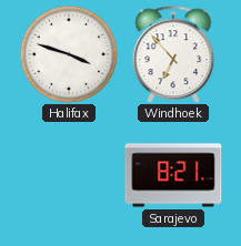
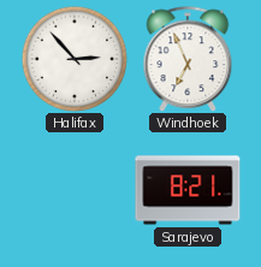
Halifax: 3:48 -> 2:53
Windhoek: 6:53 -> 6:56
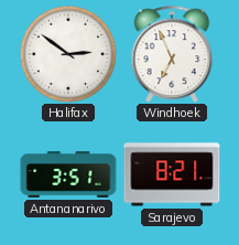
Halifax: 2:53 -> 2:51
Antananarivo: none -> 3:51
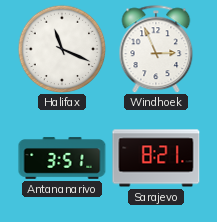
Halifax: 2:51 -> 11:19
Windhoek: 6:56 -> 2:56
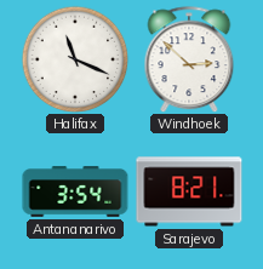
Windhoek: 2:56 -> 2:52
Antananarivo: 3:51 -> 3:54
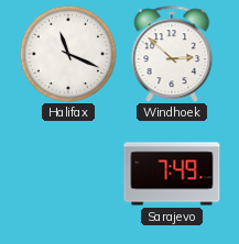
Antananarivo: 3:54 -> none
Sarajevo: 8:21 -> 7:49
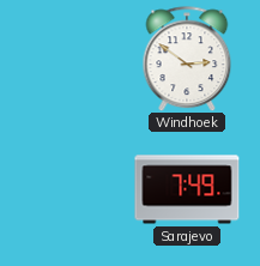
Halifax: 11:19 -> none
Windhoek: 2:52 -> 2:51
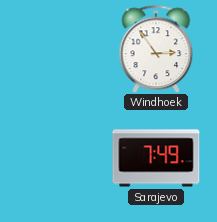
Windhoek: 2:51 -> 2:54
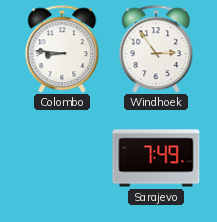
Colombo: none -> 8:46
